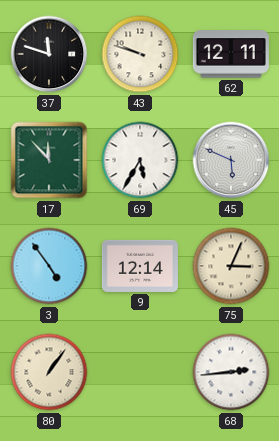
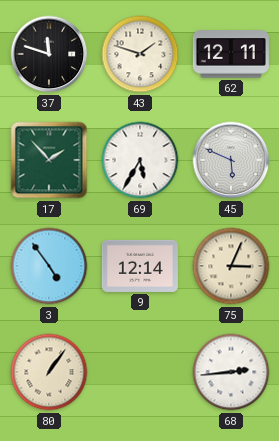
43: 9:48 -> 1:48
17: 11:53 -> 1:53
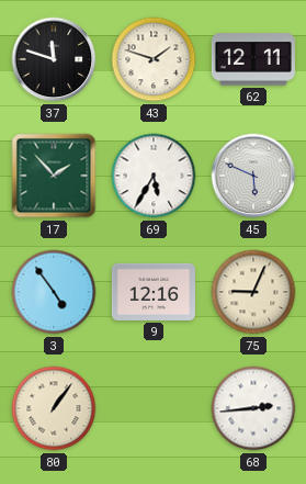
9: 12:14 -> 12:16
75: 3:04 -> 9:04
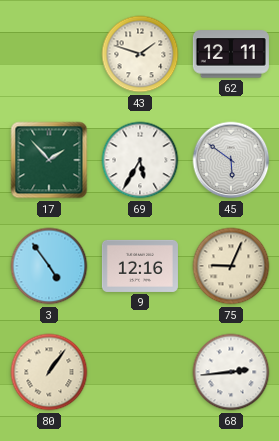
37: 11:48 -> none
45: 5:49 -> 5:51
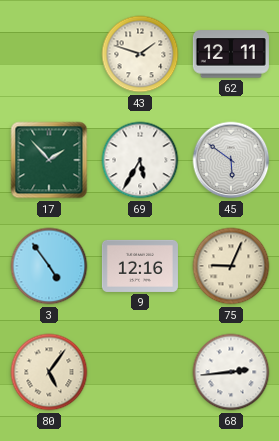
80: 1:06 -> 5:06
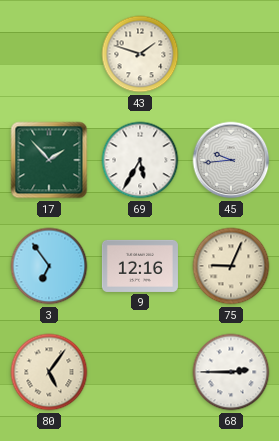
62: 12:11 -> none
45: 5:51 -> 9:44
3: 4:54 -> 6:54
68: 2:44 -> 2:45
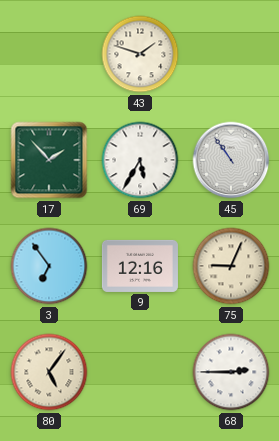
45: 9:44 -> 10:54
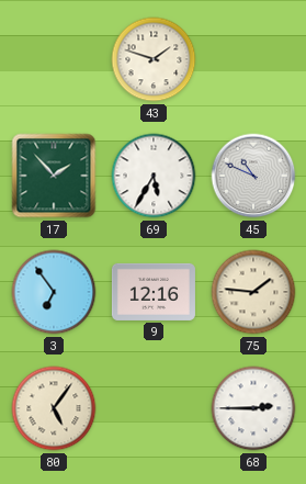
45: 10:54 -> 10:49
75: 9:04 -> 1:46
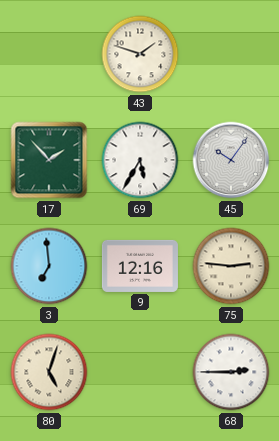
45: 10:49 -> 10:06
3: 6:54 -> 6:59
75: 1:46 -> 2:46
80: 5:06 -> 5:03
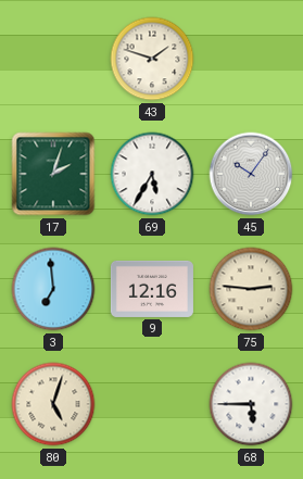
17: 1:53 -> 2:03
68: 2:45 -> 5:45
